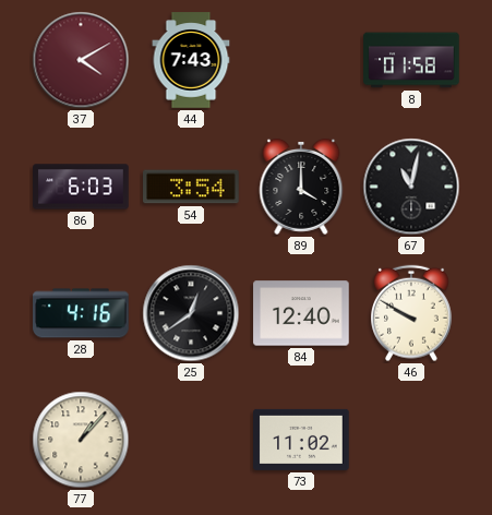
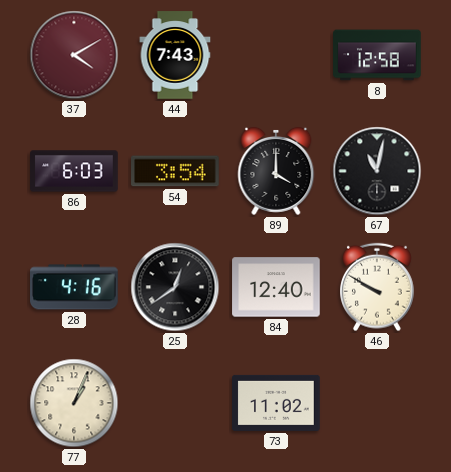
8: 01:58 -> 12:58
77: 1:07 -> 1:04
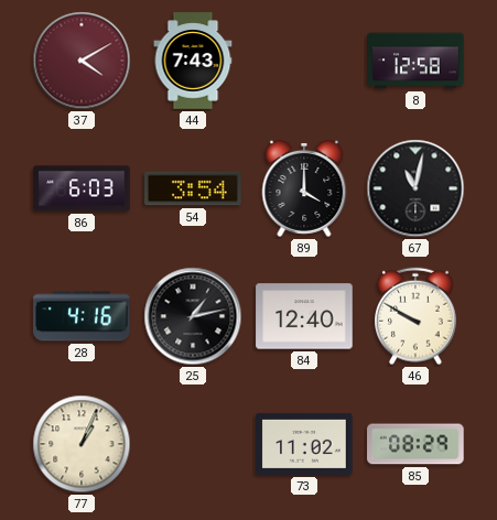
25: 12:39 -> 1:13
85: none -> 08:29
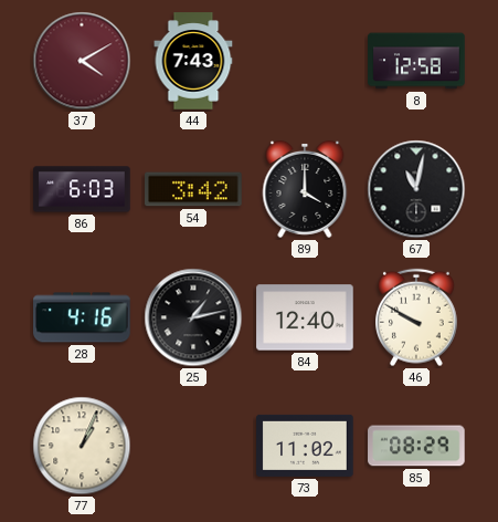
54: 3:54 -> 3:42
